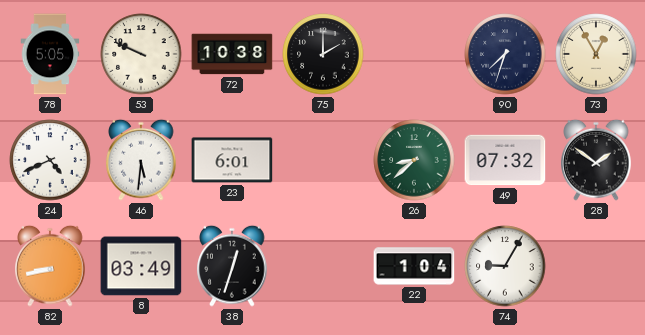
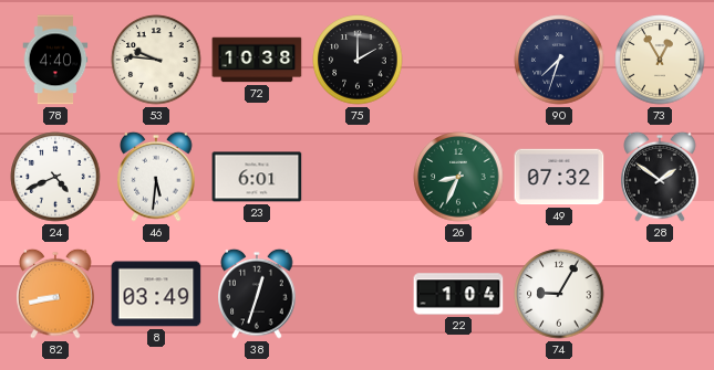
78: 5:05 -> 4:40
53: 9:49 -> 9:46
26: 8:38 -> 8:34
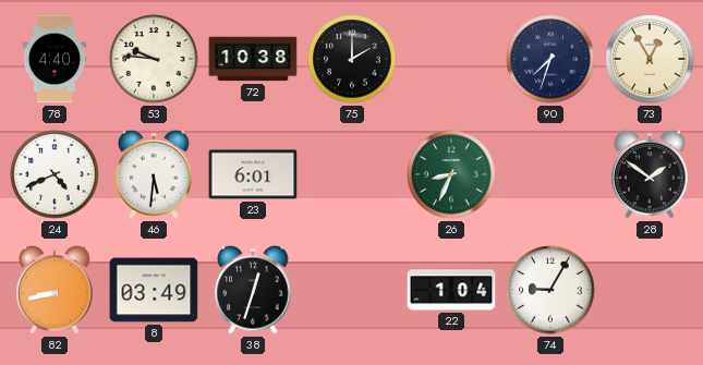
49: 07:32 -> none
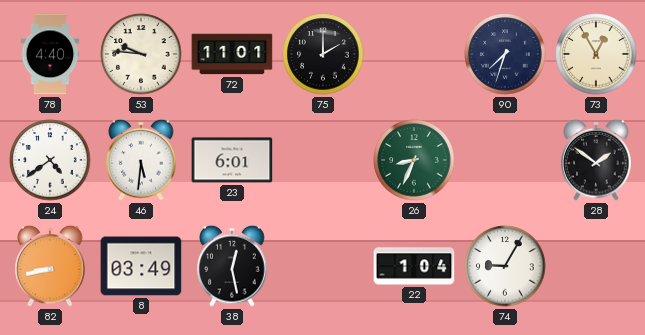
72: 10:38 -> 11:01
24: 4:41 -> 4:39
38: 12:33 -> 12:28
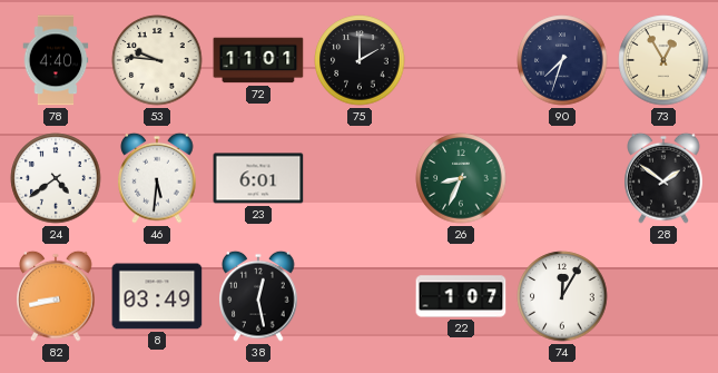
22: 1:04 -> 1:07
74: 9:05 -> 12:05
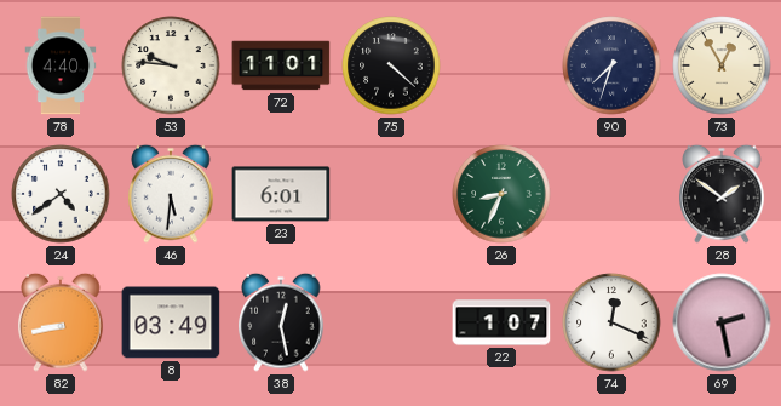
75: 2:00 -> 4:22
74: 12:05 -> 12:19
69: none -> 2:28
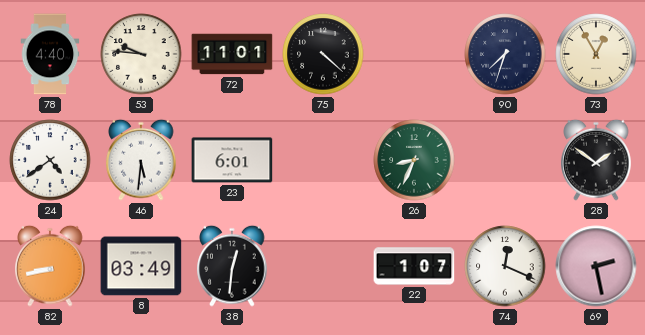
38: 12:28 -> 12:31
